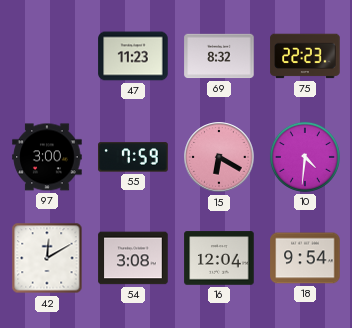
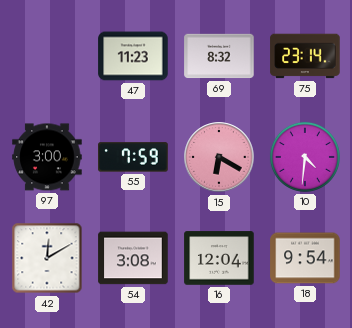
75: 22:23 -> 23:14
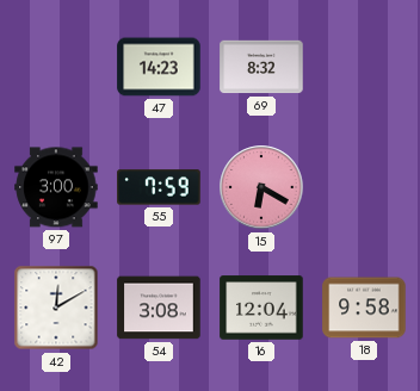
47: 11:23 -> 14:23
75: 23:14 -> none
10: 4:31 -> none
18: 9:54 -> 9:58
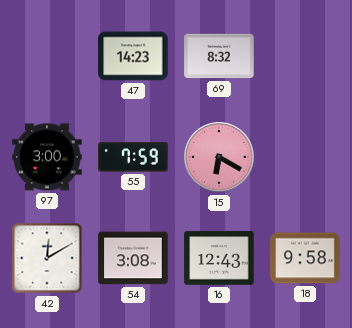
16: 12:04 -> 12:43
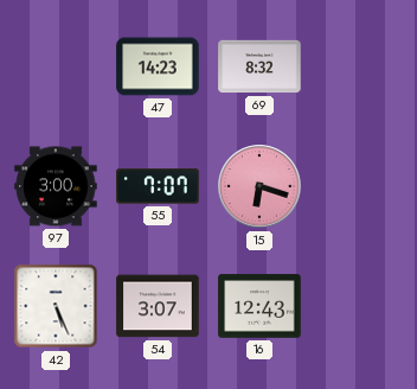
55: 7:59 -> 7:07
15: 6:20 -> 6:18
42: 12:10 -> 5:26
54: 3:08 -> 3:07
18: 9:58 -> none
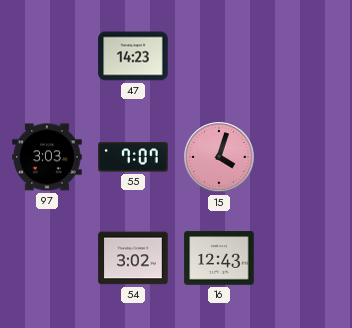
69: 8:32 -> none
97: 3:00 -> 3:03
15: 6:18 -> 4:03
42: 5:26 -> none
54: 3:07 -> 3:02
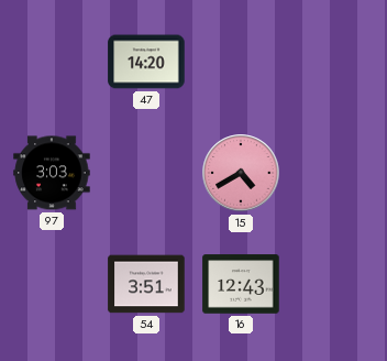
47: 14:23 -> 14:20
55: 7:07 -> none
15: 4:03 -> 4:40
54: 3:02 -> 3:51
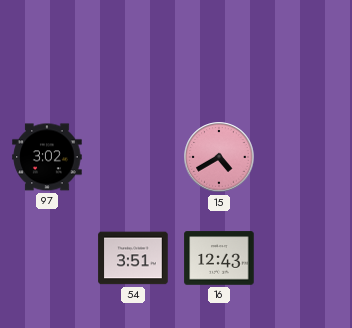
47: 14:20 -> none
97: 3:03 -> 3:02
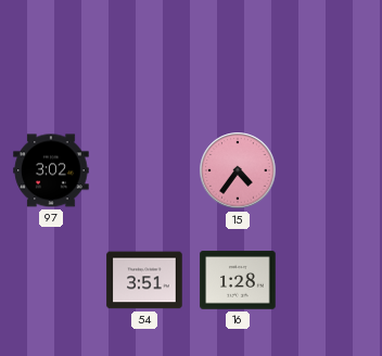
15: 4:40 -> 4:36
16: 12:43 -> 1:28
